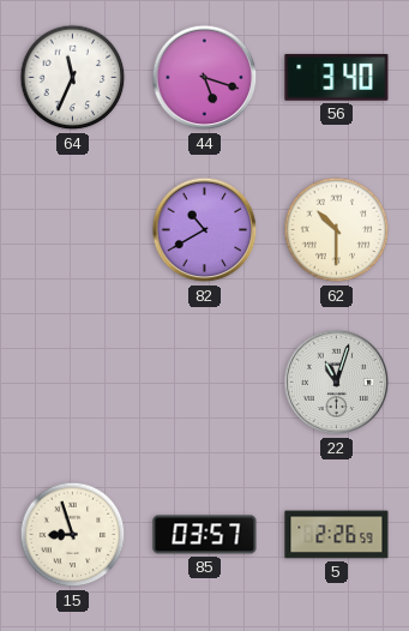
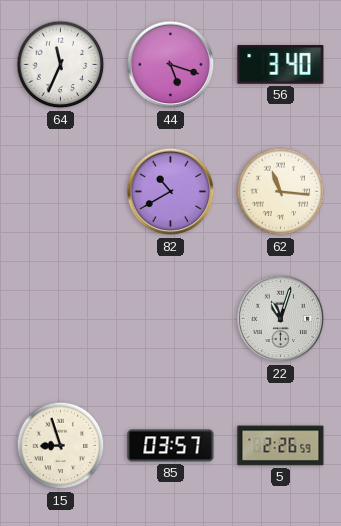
62: 10:30 -> 11:16
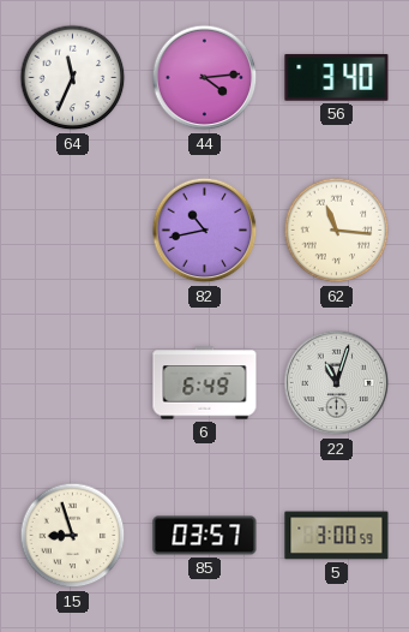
44: 5:18 -> 4:14
82: 10:40 -> 10:43
6: none -> 6:49
5: 2:26 -> 3:00
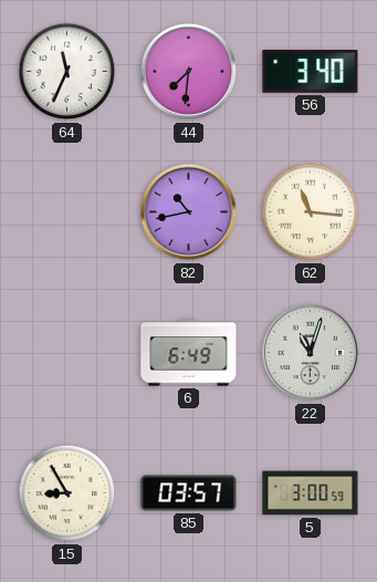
44: 4:14 -> 7:31
15: 8:57 -> 8:55
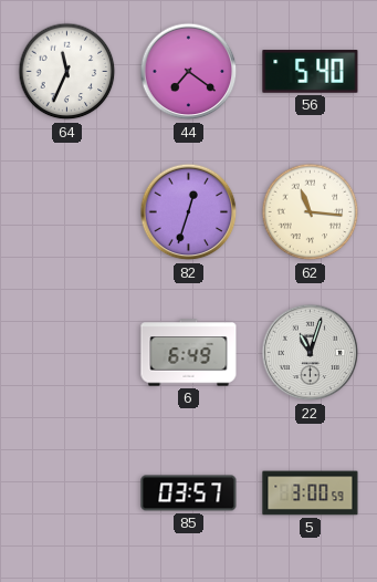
44: 7:31 -> 7:21
56: 3:40 -> 5:40
82: 10:43 -> 12:33
15: 8:55 -> none
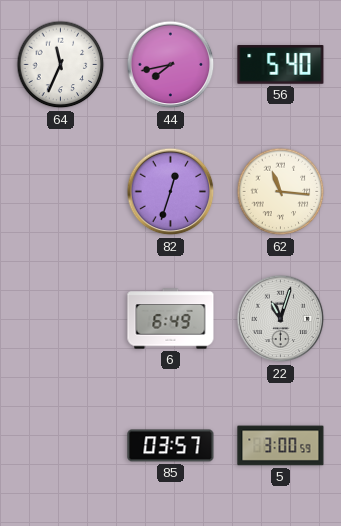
44: 7:21 -> 7:43
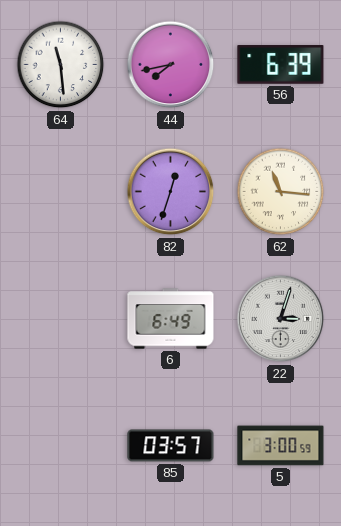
64: 11:34 -> 11:29
56: 5:40 -> 6:39
22: 11:03 -> 3:03
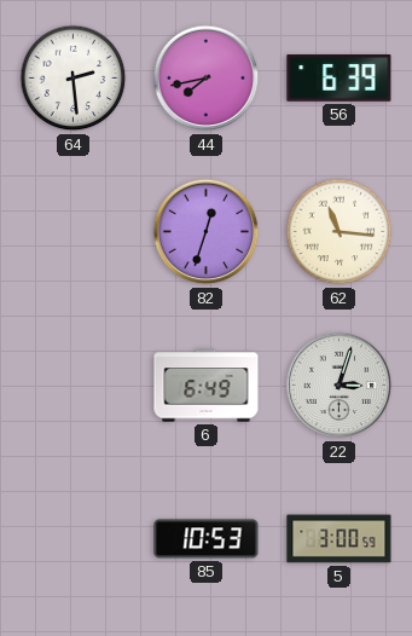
64: 11:29 -> 2:29
85: 03:57 -> 10:53
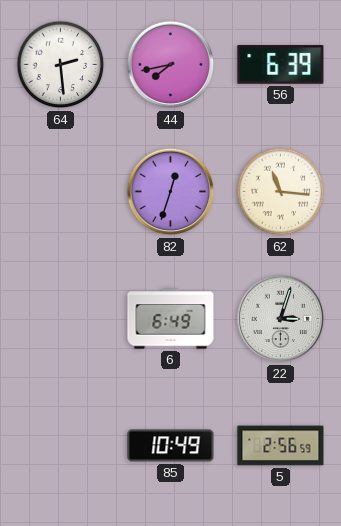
85: 10:53 -> 10:49
5: 3:00 -> 2:56
